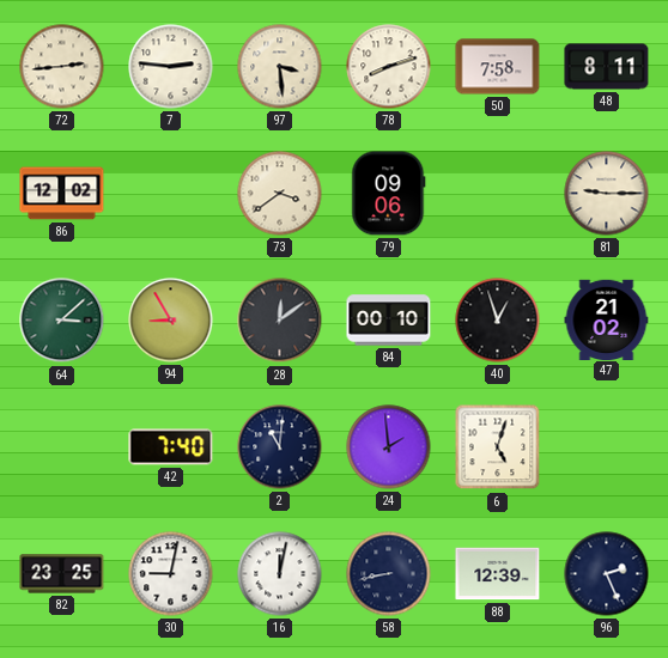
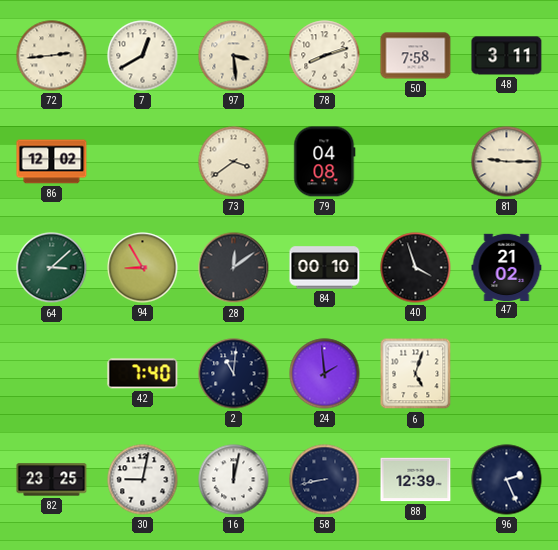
7: 2:46 -> 12:40
48: 8:11 -> 3:11
79: 09:06 -> 04:08
40: 12:57 -> 3:57
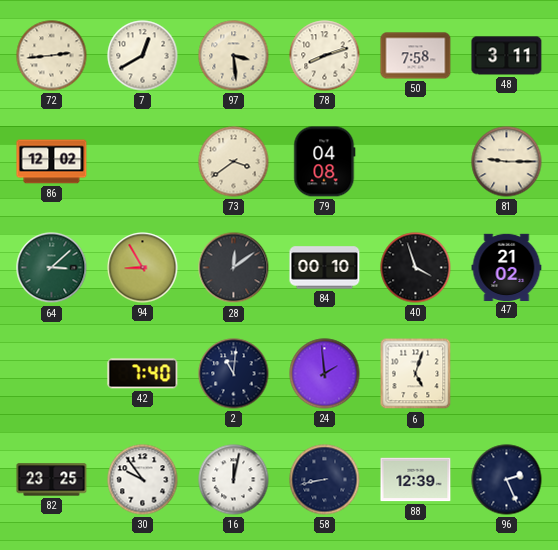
30: 9:02 -> 9:54
